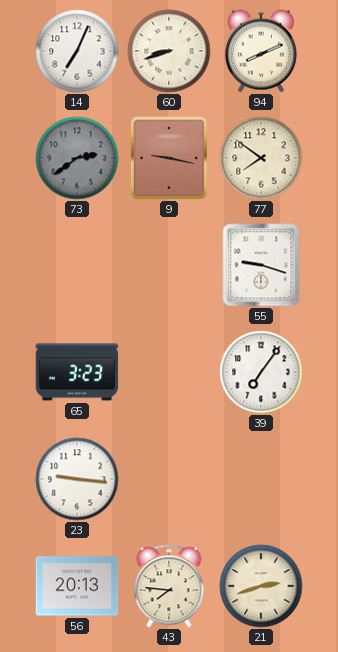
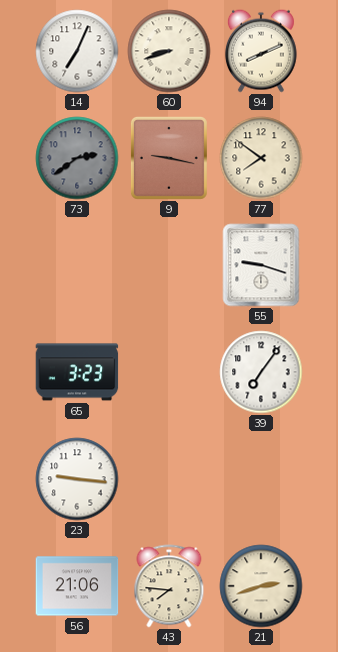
56: 20:13 -> 21:06
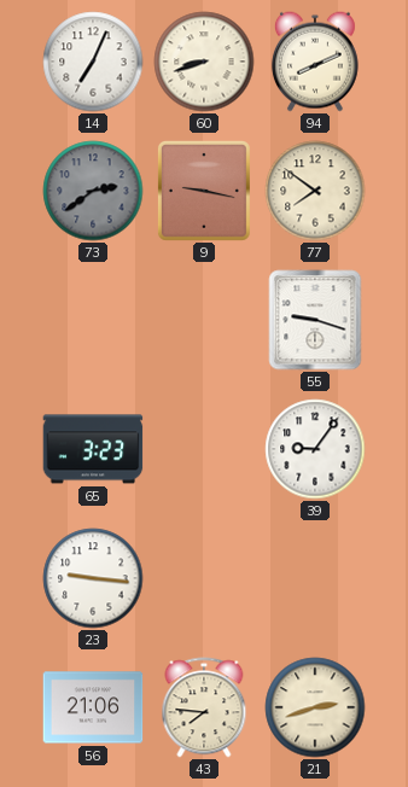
39: 7:06 -> 9:06
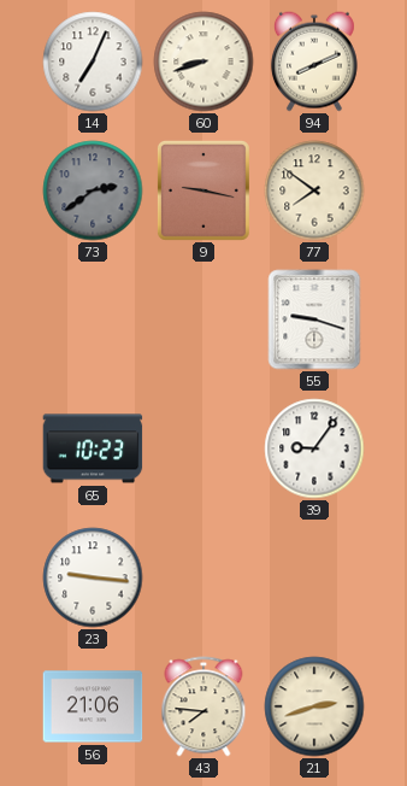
65: 3:23 -> 10:23
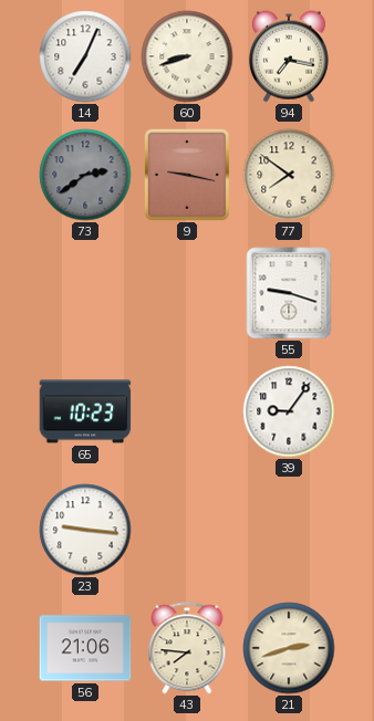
94: 8:11 -> 7:17
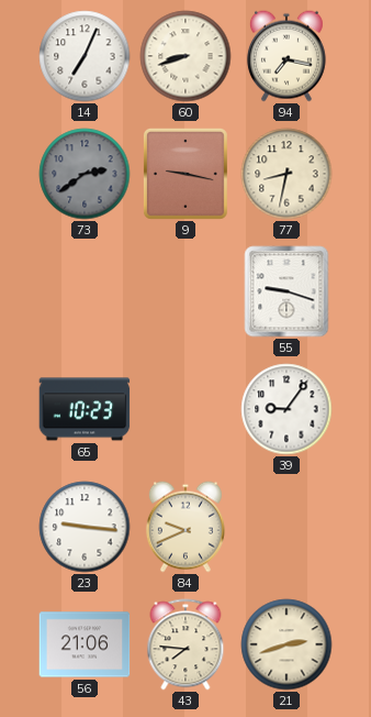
77: 7:51 -> 8:32
84: none -> 9:41
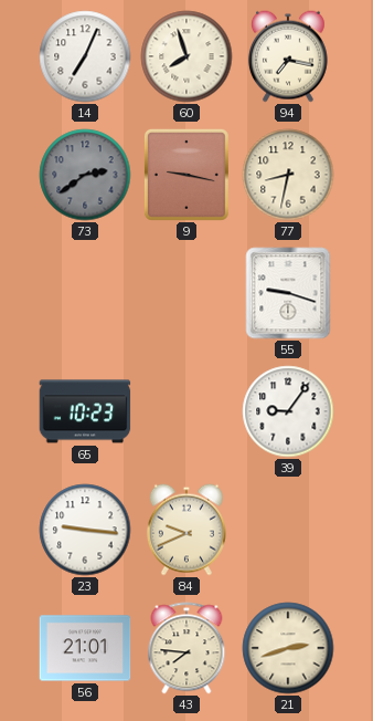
60: 8:42 -> 7:57
56: 21:06 -> 21:01
